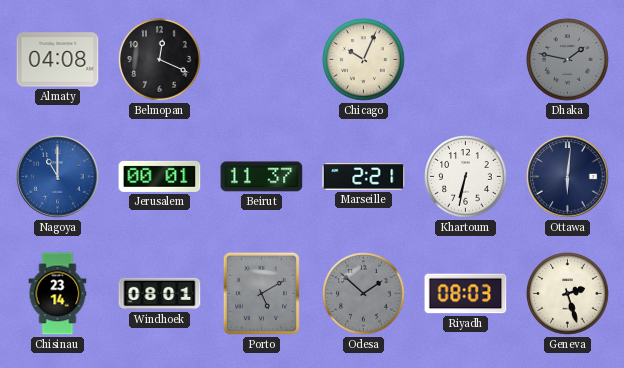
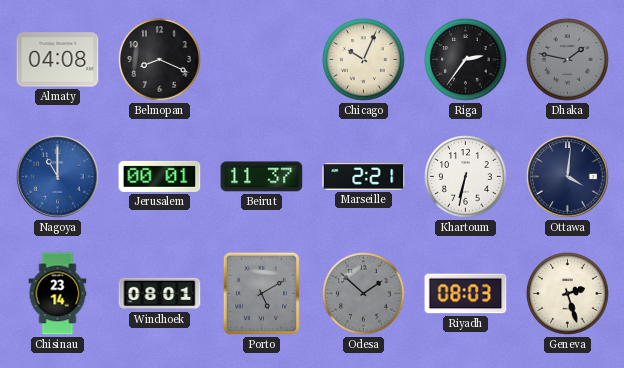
Belmopan: 12:19 -> 8:19
Riga: none -> 2:36
Ottawa: 6:01 -> 4:01
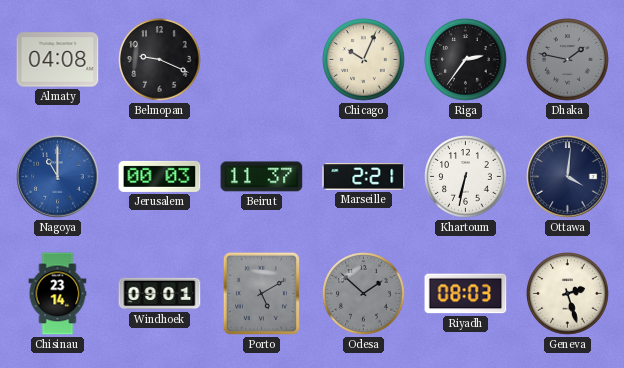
Belmopan: 8:19 -> 9:19
Jerusalem: 00:01 -> 00:03
Windhoek: 08:01 -> 09:01
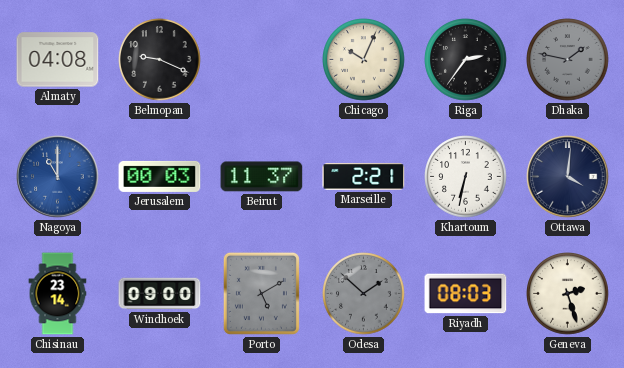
Windhoek: 09:01 -> 09:00
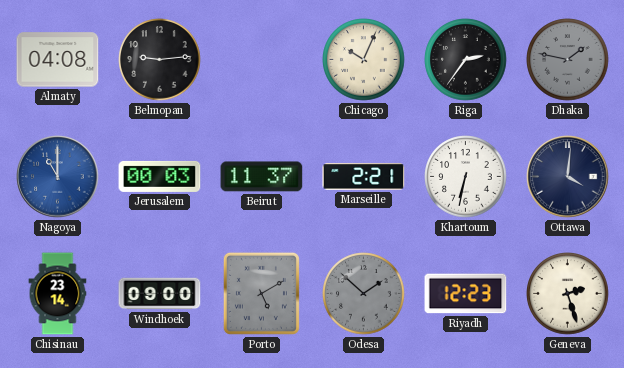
Belmopan: 9:19 -> 9:14
Riyadh: 08:03 -> 12:23
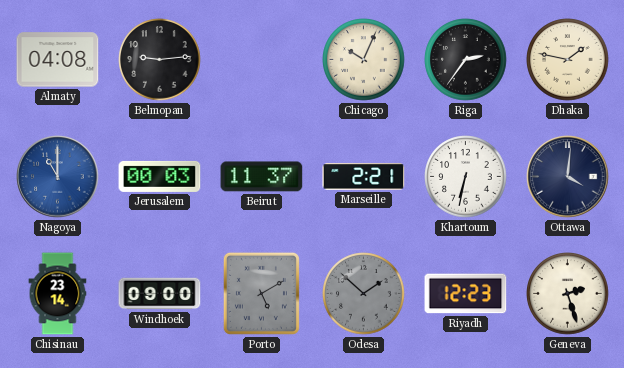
Dhaka dial: grey -> cream
